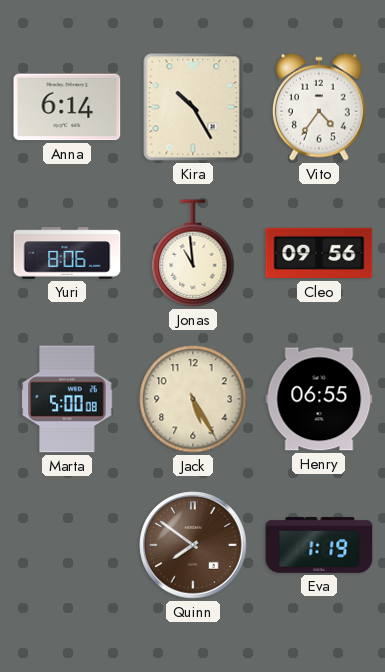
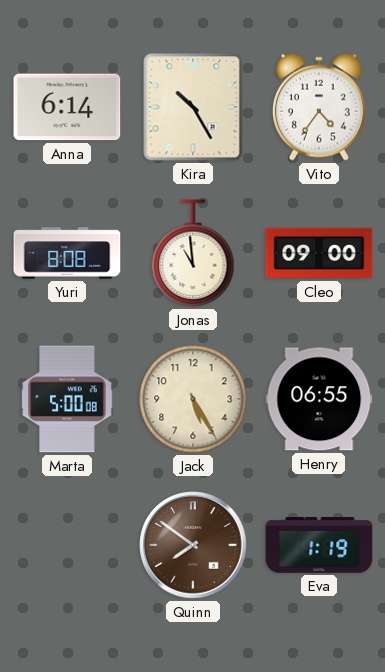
Yuri: 8:06 -> 8:08
Cleo: 09:56 -> 09:00
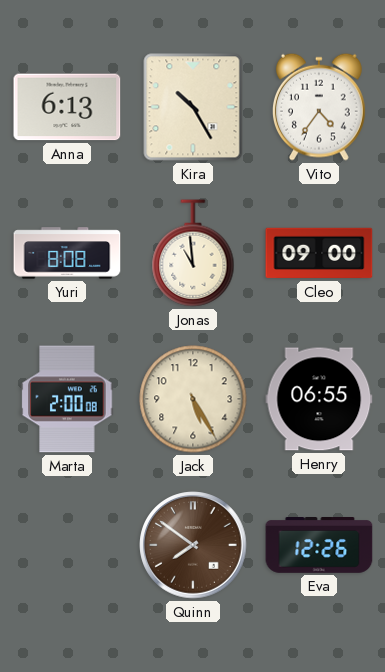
Anna: 6:14 -> 6:13
Marta: 5:00 -> 2:00
Eva: 1:19 -> 12:26
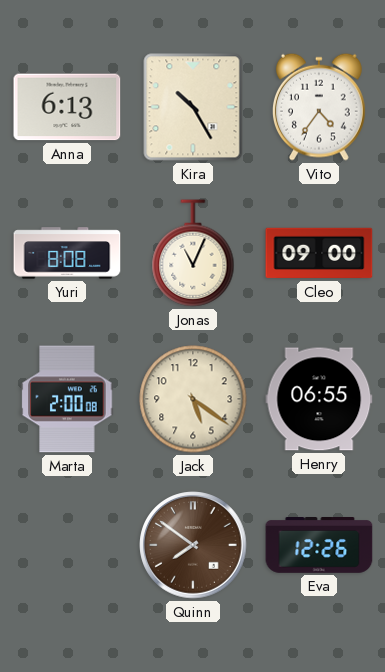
Jonas: 10:59 -> 11:04
Jack: 5:25 -> 5:21
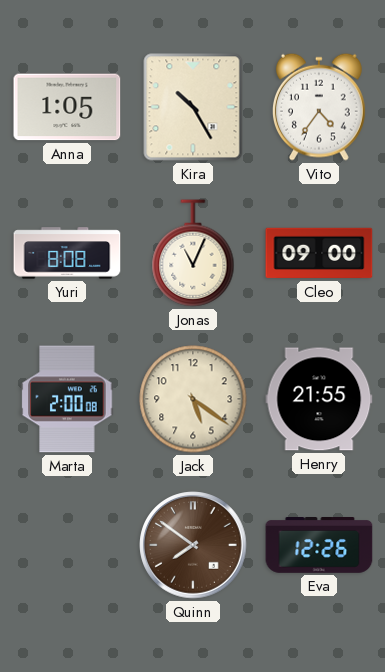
Anna: 6:13 -> 1:05
Henry: 06:55 -> 21:55
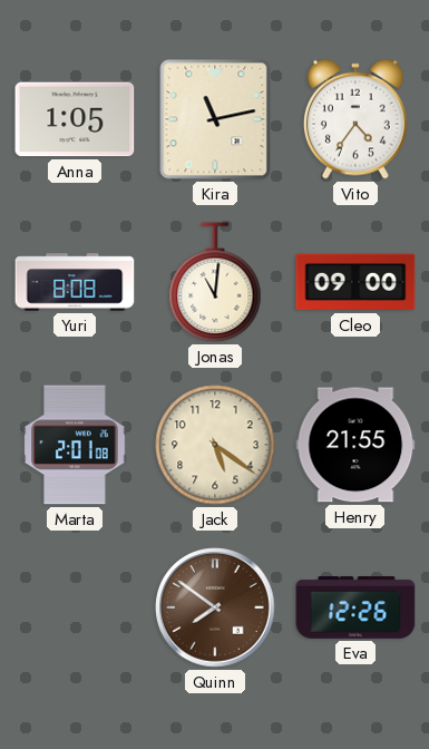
Kira: 10:25 -> 11:13
Jonas: 11:04 -> 11:01
Marta: 2:00 -> 2:01
